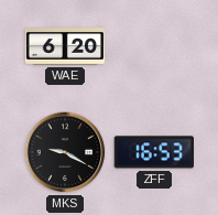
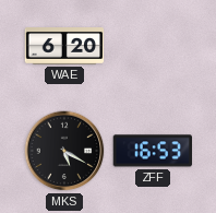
MKS: 9:20 -> 5:20
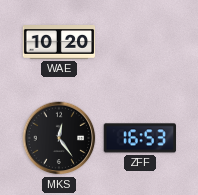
WAE: 6:20 -> 10:20
MKS: 5:20 -> 12:24
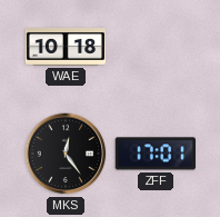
WAE: 10:20 -> 10:18
ZFF: 16:53 -> 17:01
